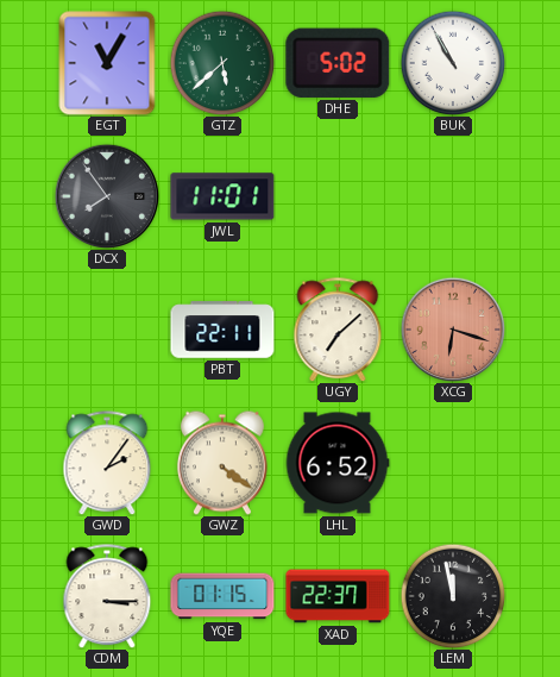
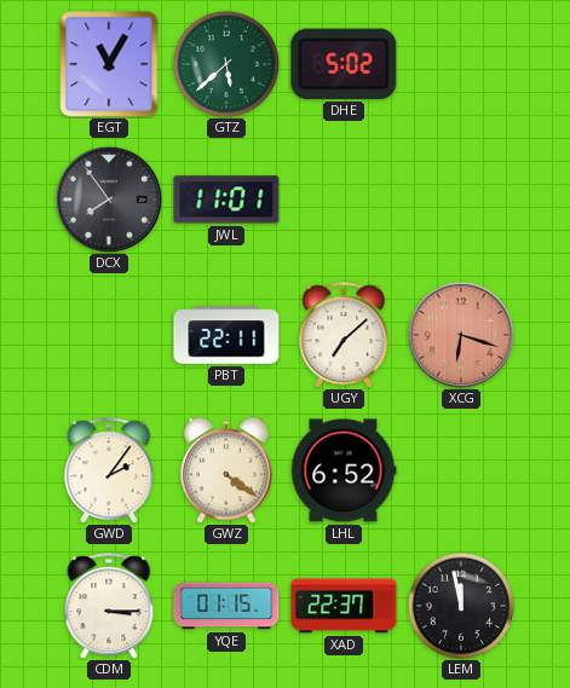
BUK: 10:55 -> none
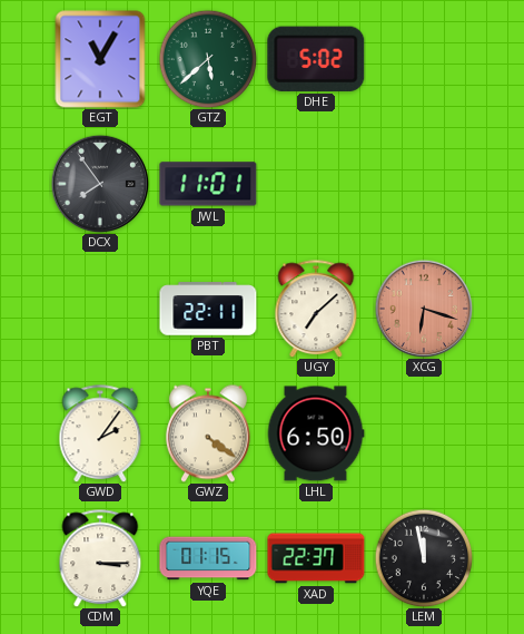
LHL: 6:52 -> 6:50
